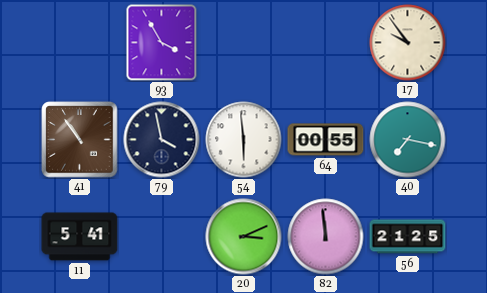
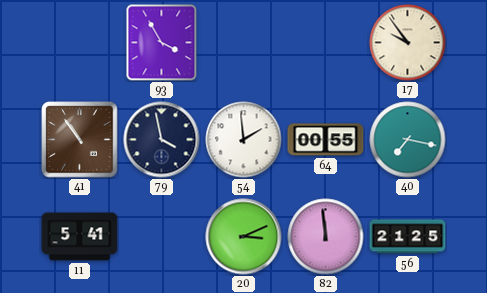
54: 5:59 -> 1:59
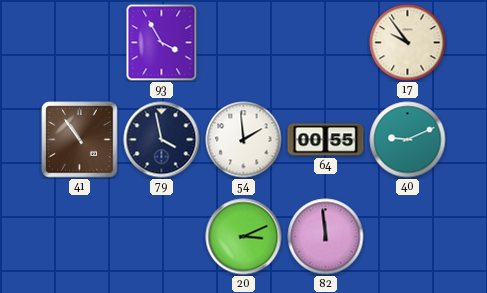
40: 7:17 -> 9:11
11: 5:41 -> none
56: 21:25 -> none
